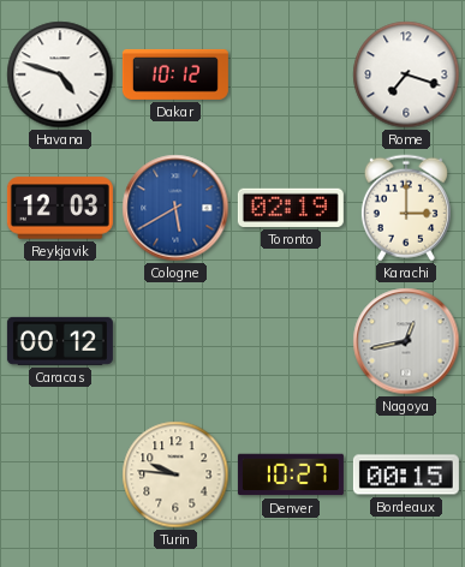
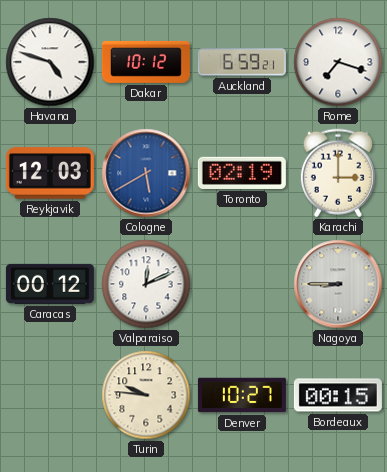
Auckland: none -> 6:59
Valparaiso: none -> 12:11
Nagoya: 12:43 -> 8:45
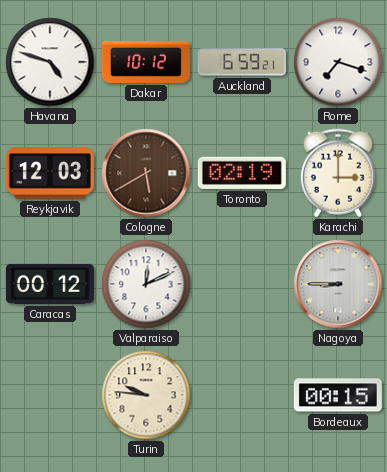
Cologne dial: blue -> brown
Denver: 10:27 -> none
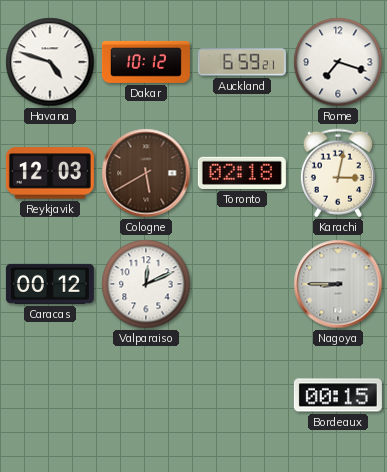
Toronto: 02:19 -> 02:18
Karachi: 3:00 -> 3:02
Turin: 9:46 -> none
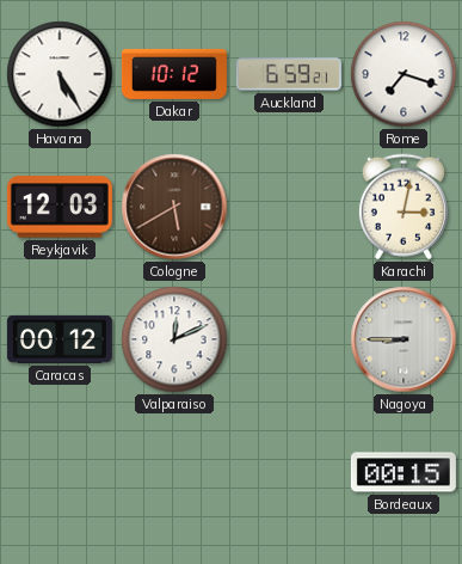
Havana: 4:48 -> 5:25
Toronto: 02:18 -> none
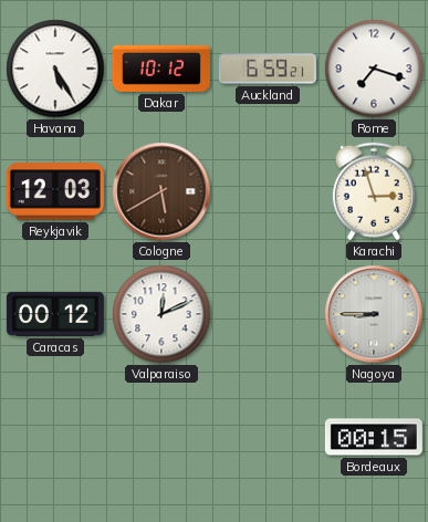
Karachi: 3:02 -> 2:57
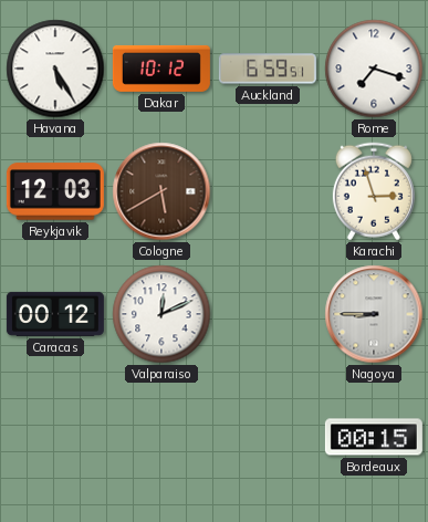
Auckland: 6:59:21 -> 6:59:51
